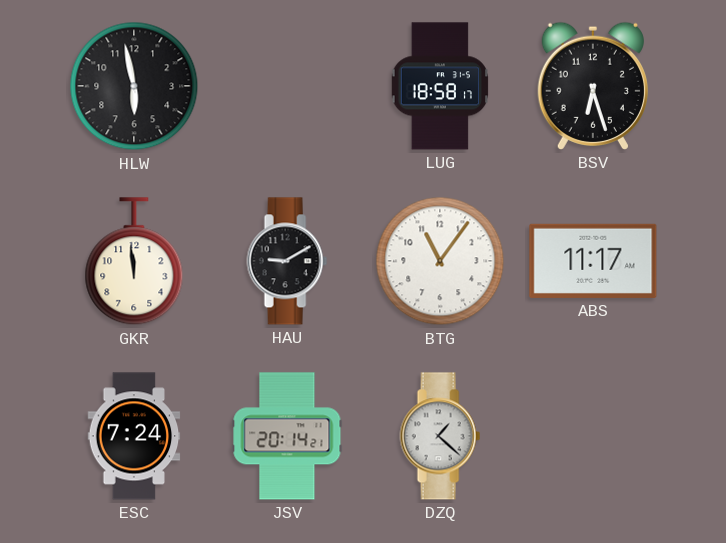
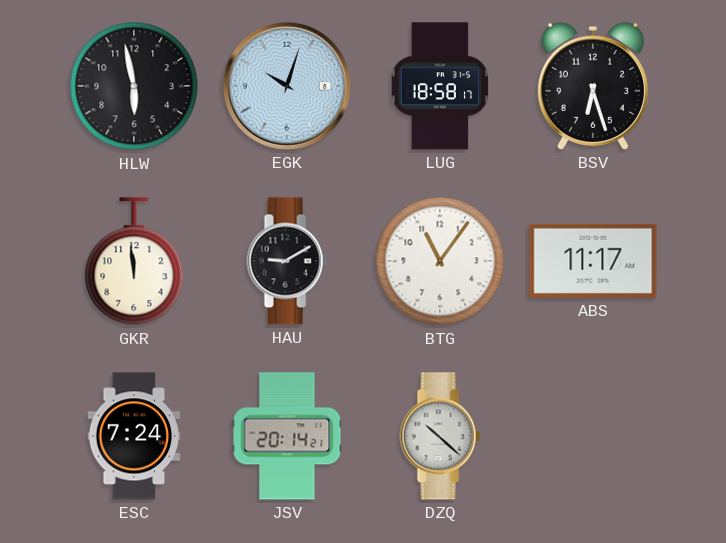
EGK: none -> 10:03
DZQ: 1:22 -> 10:22
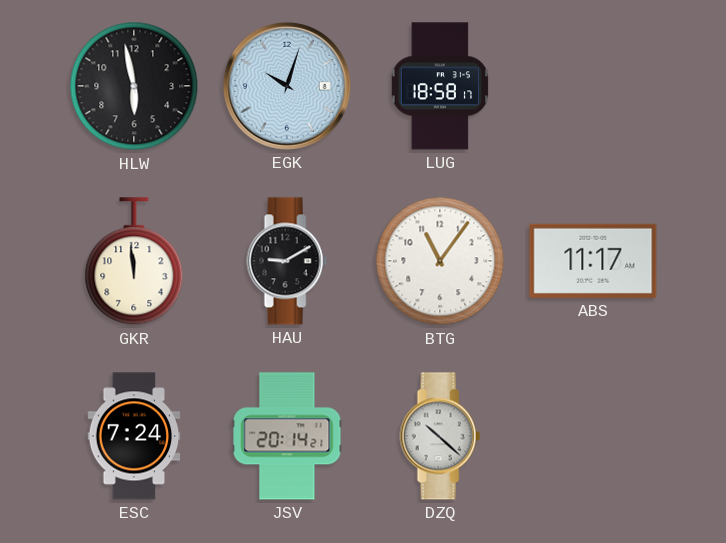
BSV: 6:27 -> none
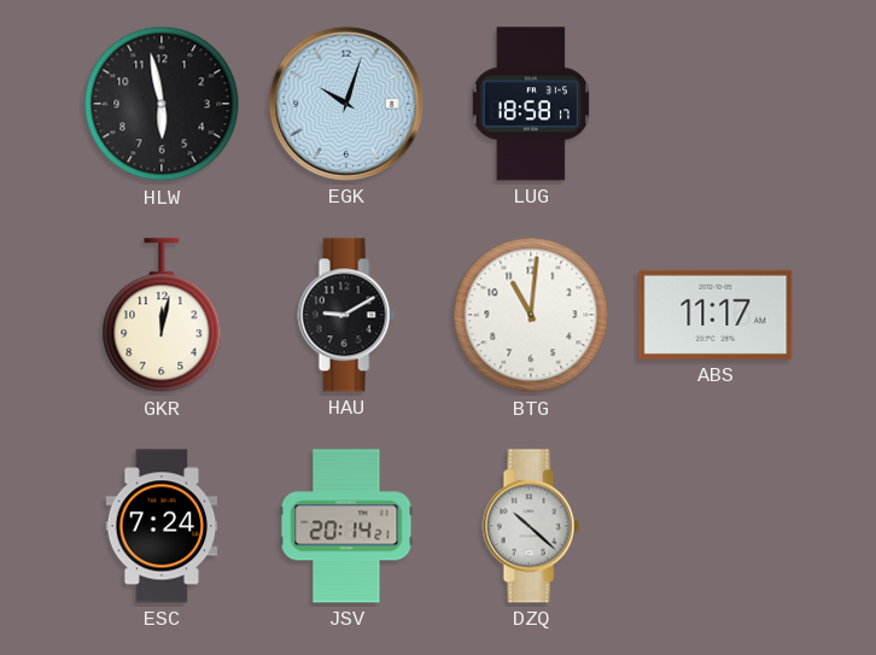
GKR: 11:59 -> 12:02
BTG: 11:06 -> 11:01
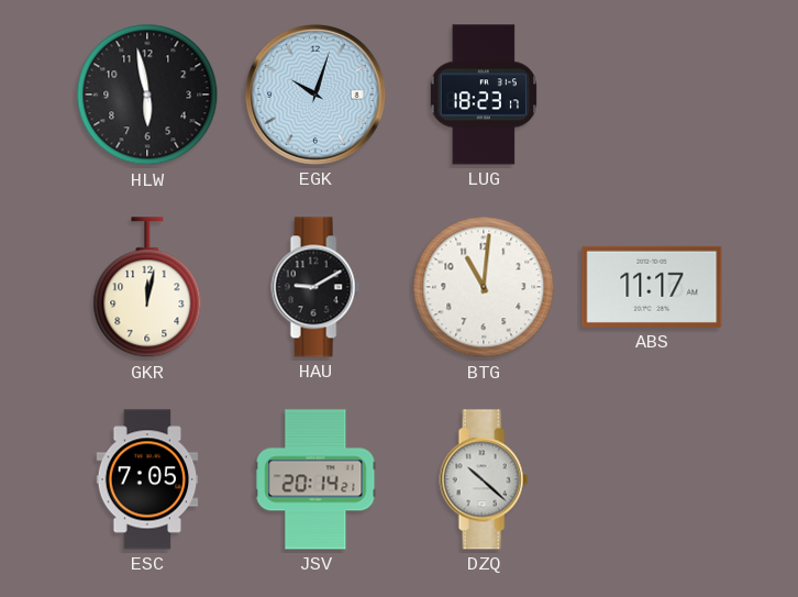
LUG: 18:58 -> 18:23
ESC: 7:24 -> 7:05
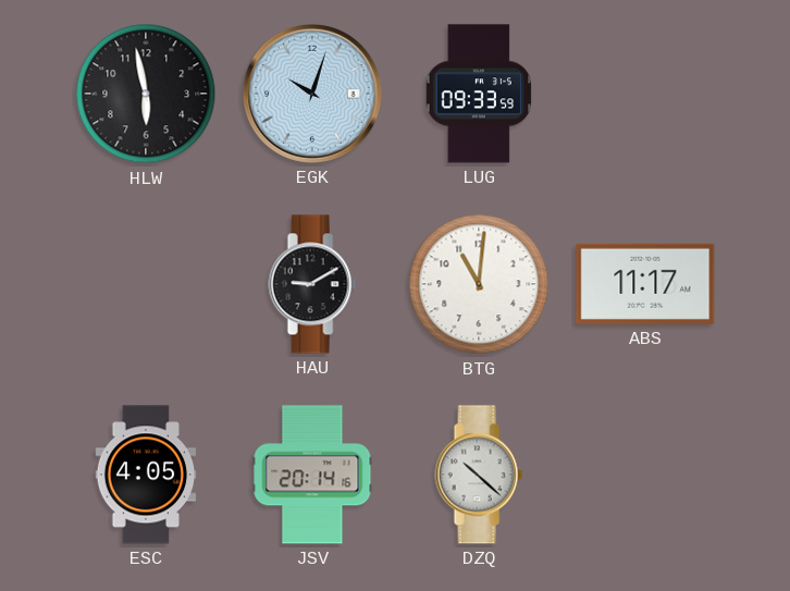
LUG: 18:23 -> 09:33
GKR: 12:02 -> none
ESC: 7:05 -> 4:05
JSV: 20:14:21 -> 20:14:16
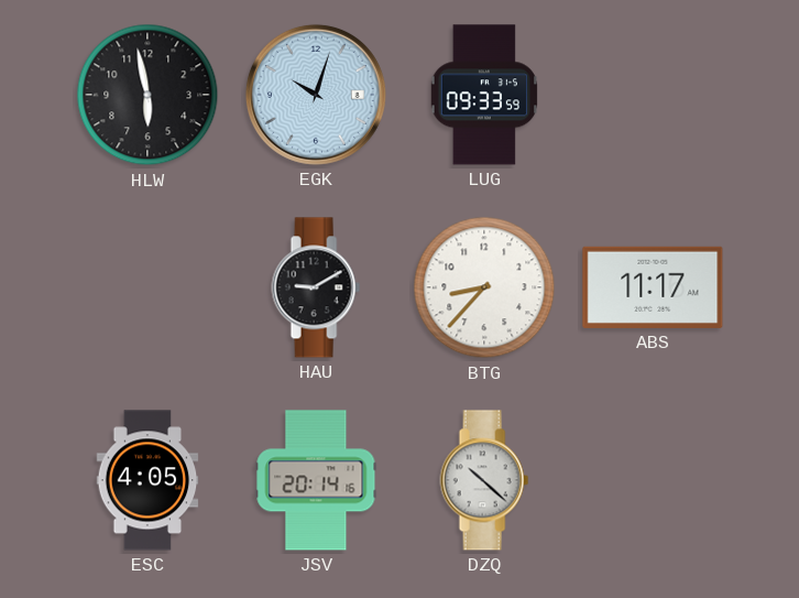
BTG: 11:01 -> 8:37
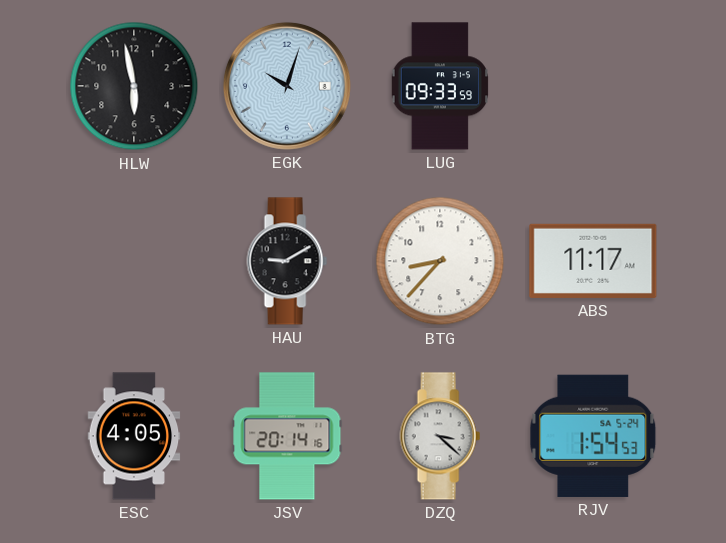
DZQ: 10:22 -> 3:22
RJV: none -> 1:54
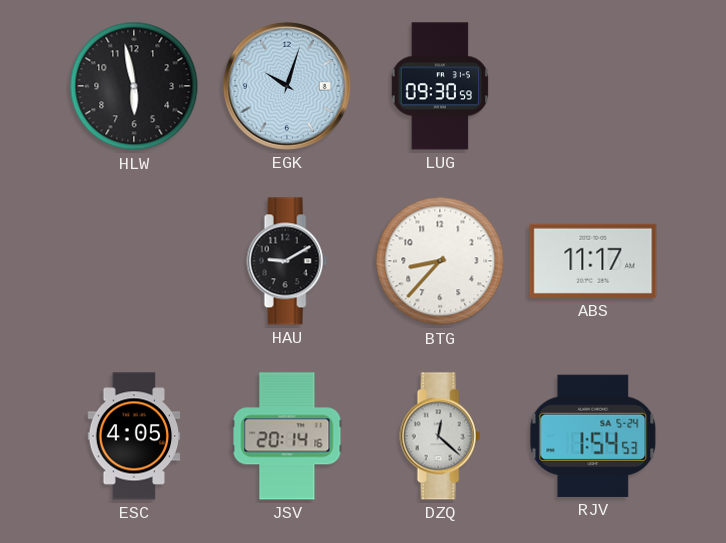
LUG: 09:33 -> 09:30
DZQ: 3:22 -> 12:22
